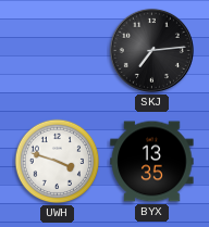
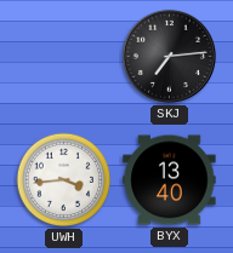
UWH: 3:48 -> 3:44
BYX: 13:35 -> 13:40
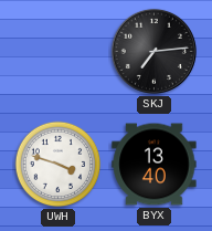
UWH: 3:44 -> 3:48
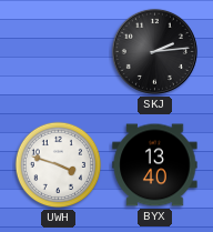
SKJ: 7:14 -> 2:14
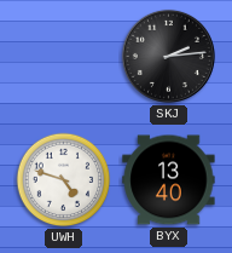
UWH: 3:48 -> 4:48
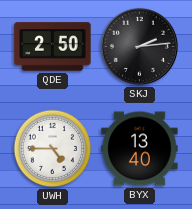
QDE: none -> 2:50
UWH: 4:48 -> 4:45
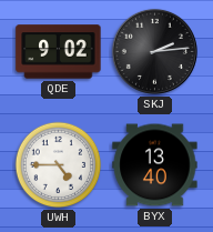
QDE: 2:50 -> 9:02
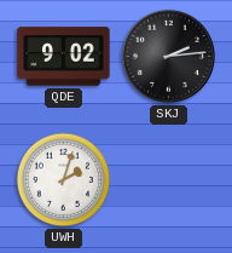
UWH: 4:45 -> 2:03
BYX: 13:40 -> none
